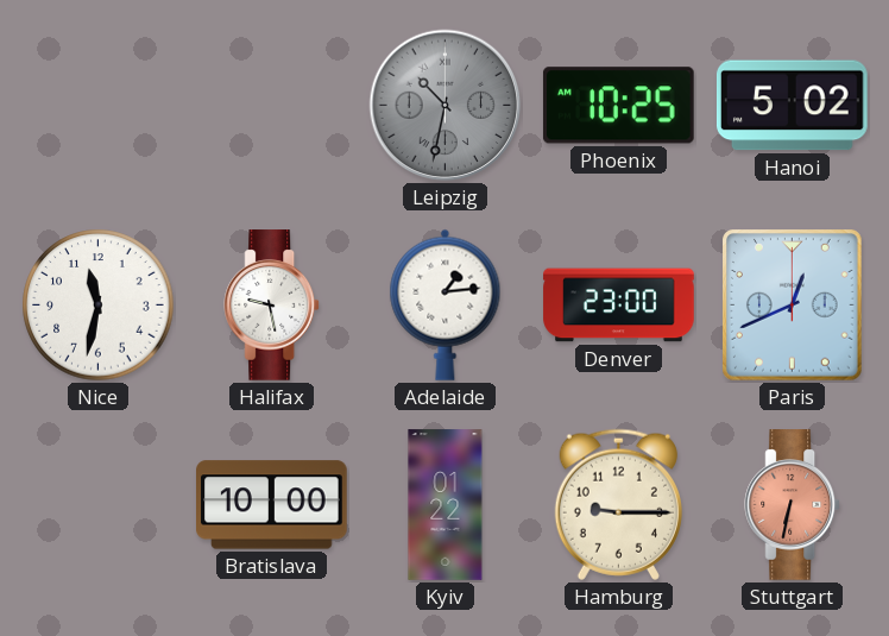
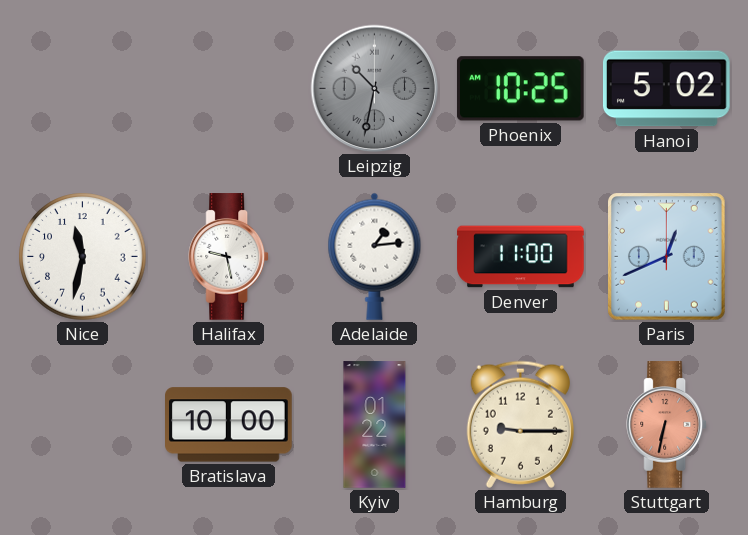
Denver: 23:00 -> 11:00
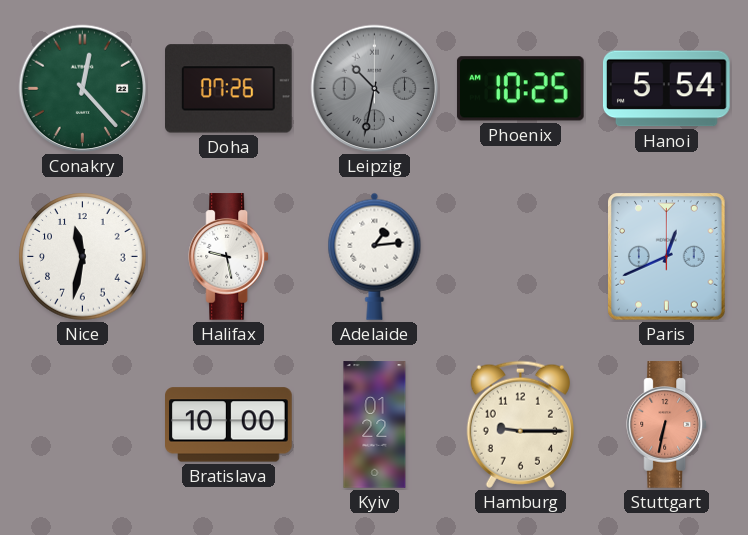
Conakry: none -> 12:23
Doha: none -> 07:26
Hanoi: 5:02 -> 5:54
Denver: 11:00 -> none
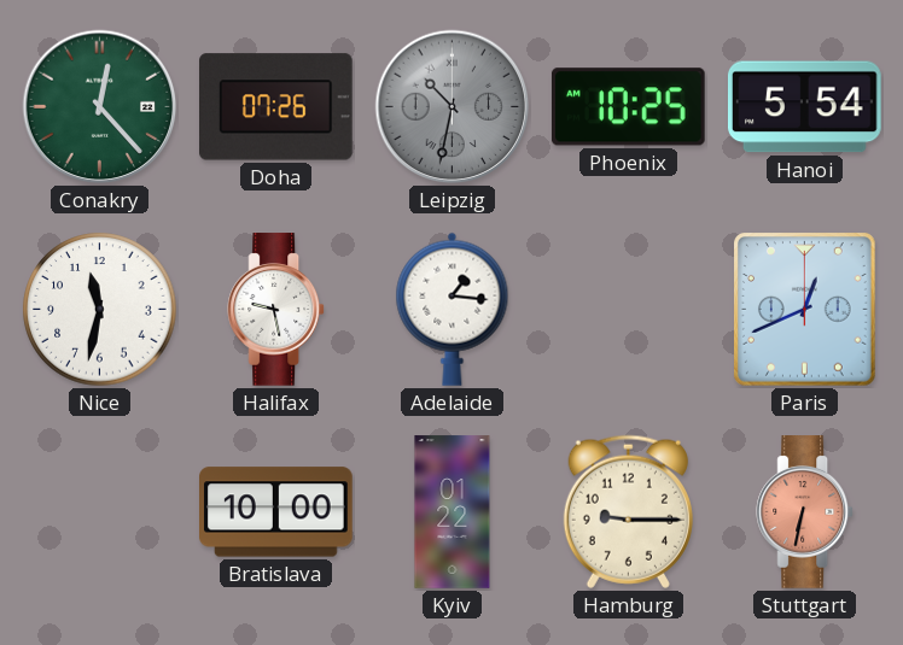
Adelaide: 1:14 -> 1:16
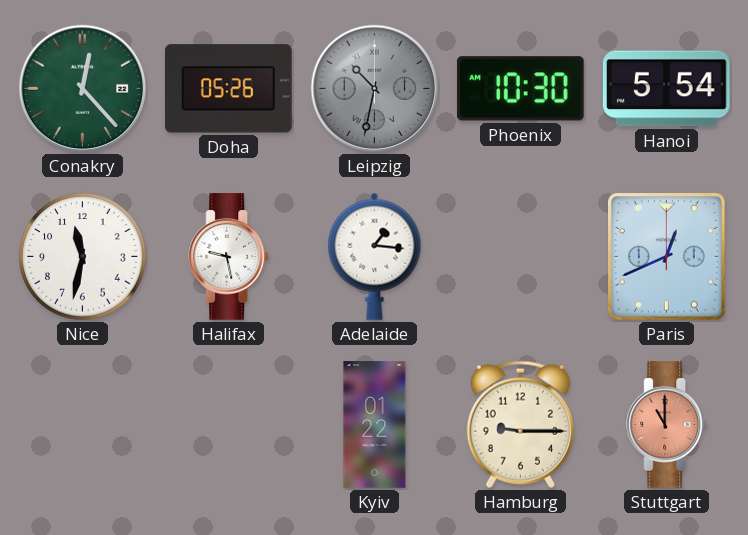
Doha: 07:26 -> 05:26
Phoenix: 10:25 -> 10:30
Bratislava: 10:00 -> none
Stuttgart: 6:32 -> 11:00
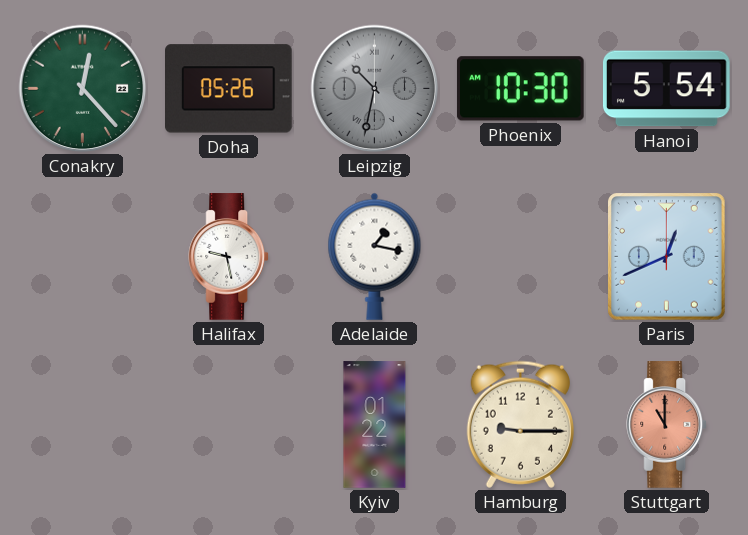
Nice: 11:32 -> none
Adelaide: 1:16 -> 1:17
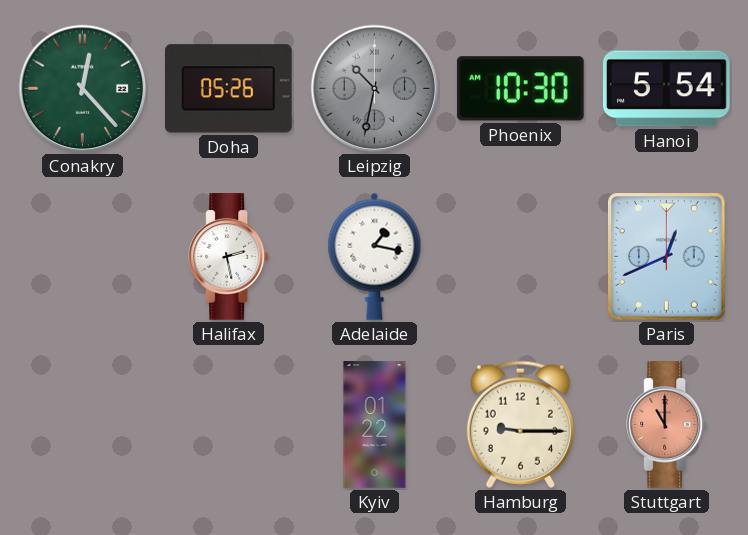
Halifax: 9:28 -> 2:28
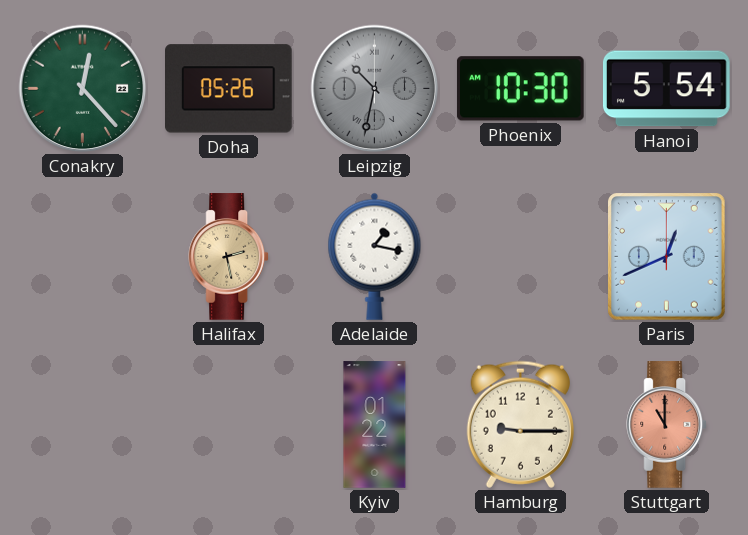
Halifax dial: white -> champagne
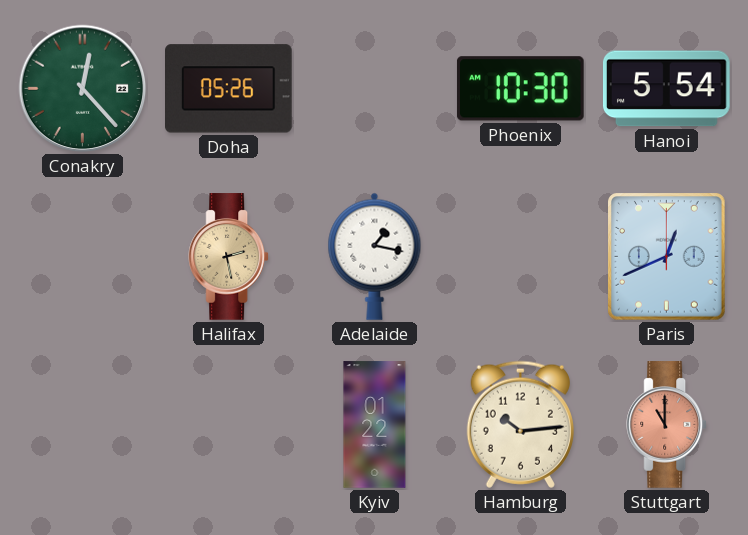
Leipzig: 10:32 -> none
Hamburg: 9:15 -> 10:14
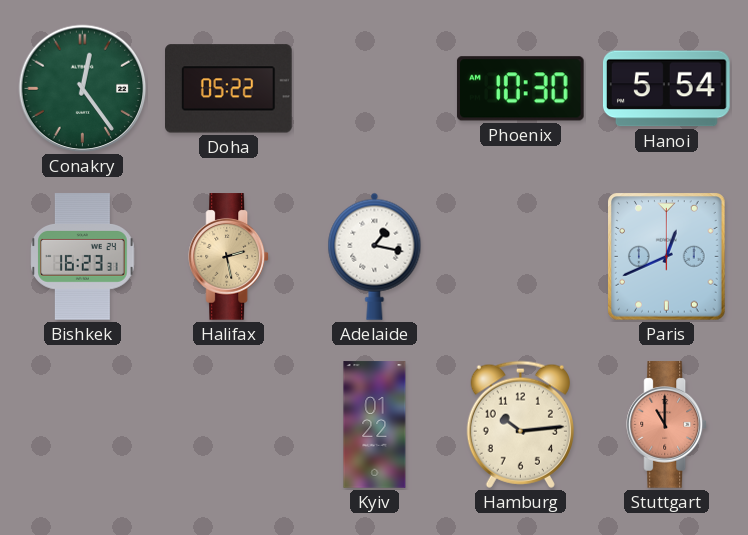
Conakry: 12:23 -> 12:24
Doha: 05:26 -> 05:22
Bishkek: none -> 16:23
